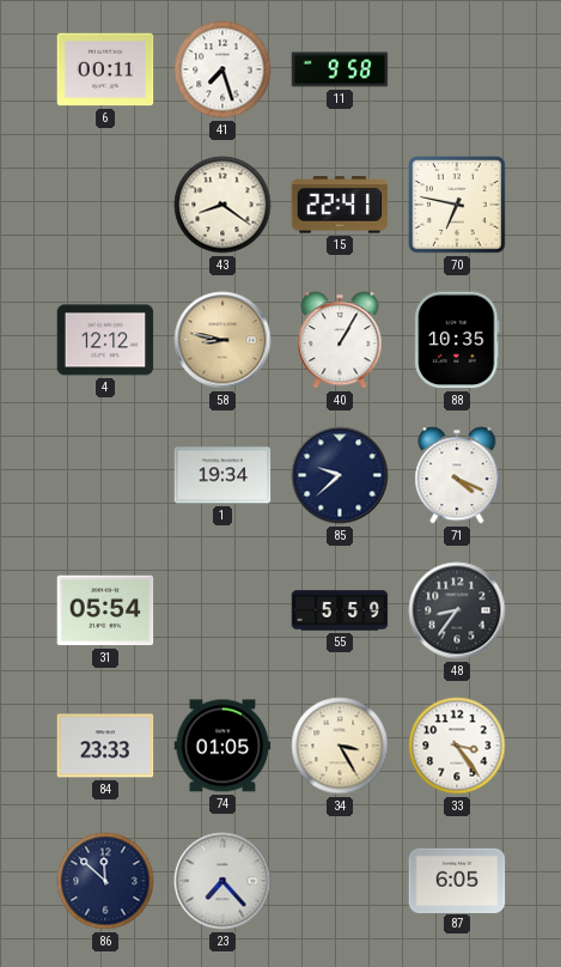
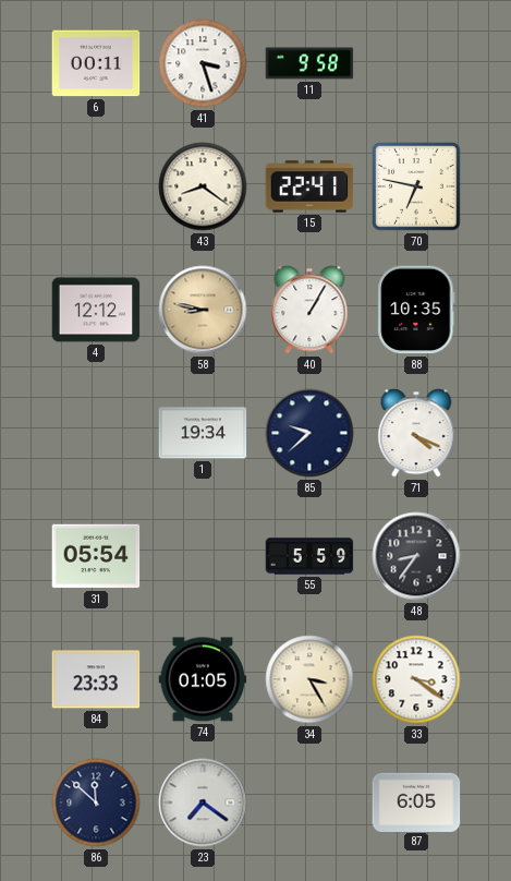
41: 7:27 -> 3:27
33: 3:24 -> 3:21
23: 7:23 -> 7:21
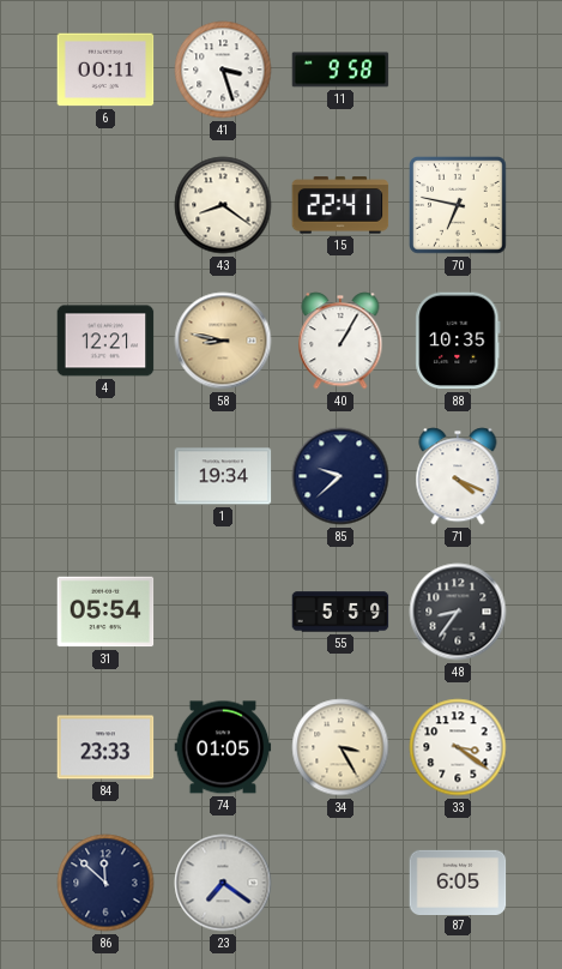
4: 12:12 -> 12:21
